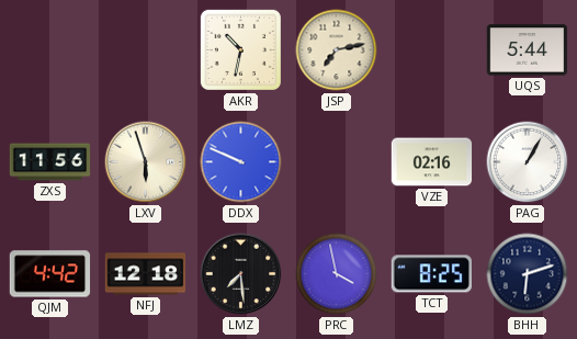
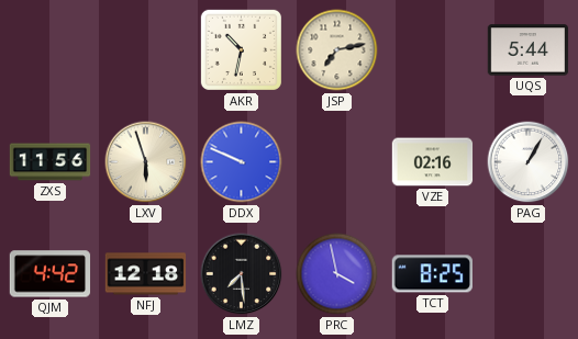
BHH: 6:12 -> none
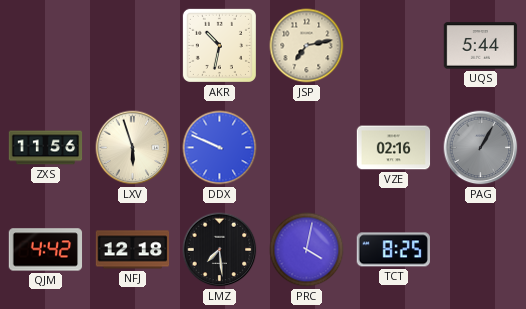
PAG dial: white -> grey
PRC: 3:58 -> 4:02
